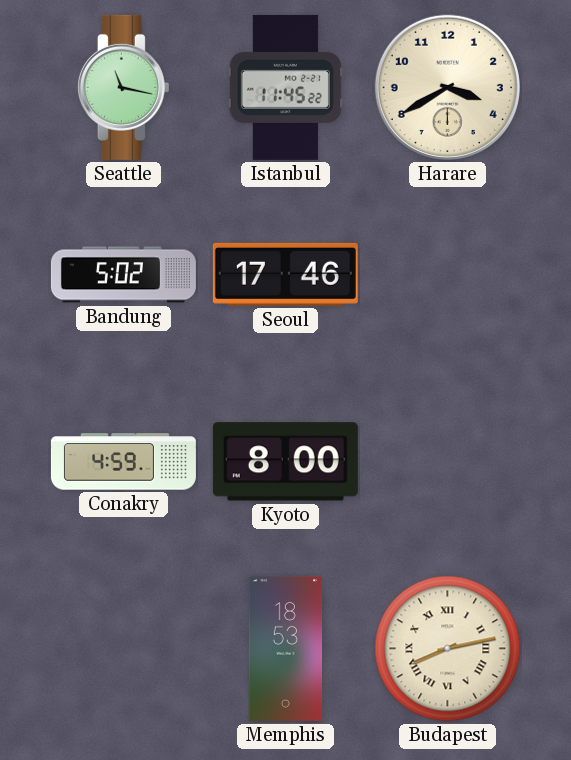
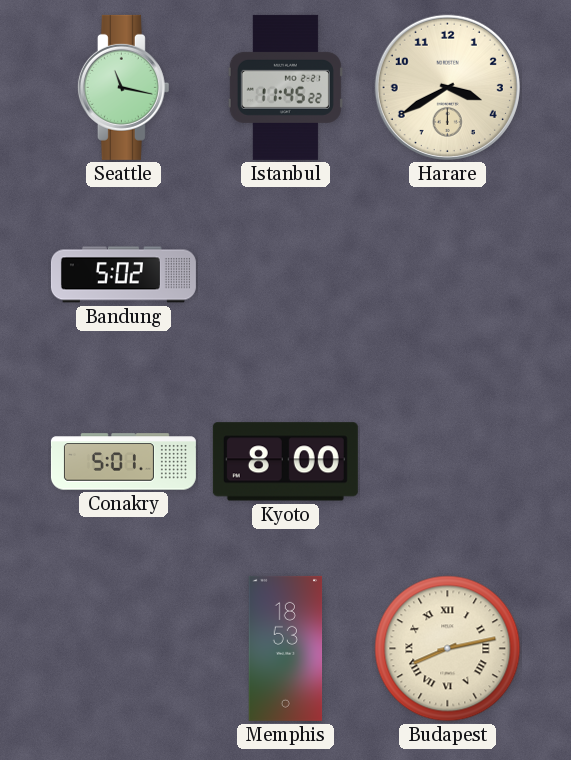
Seoul: 17:46 -> none
Conakry: 4:59 -> 5:01
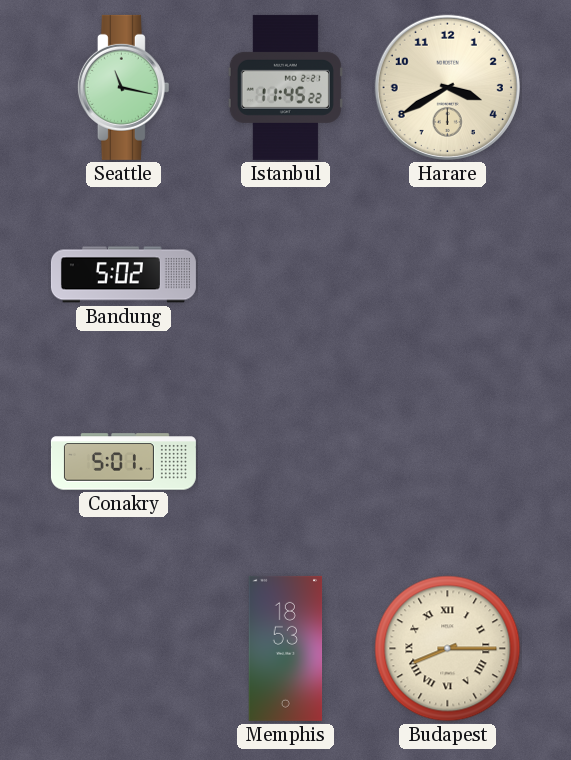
Kyoto: 8:00 -> none
Budapest: 8:13 -> 8:15
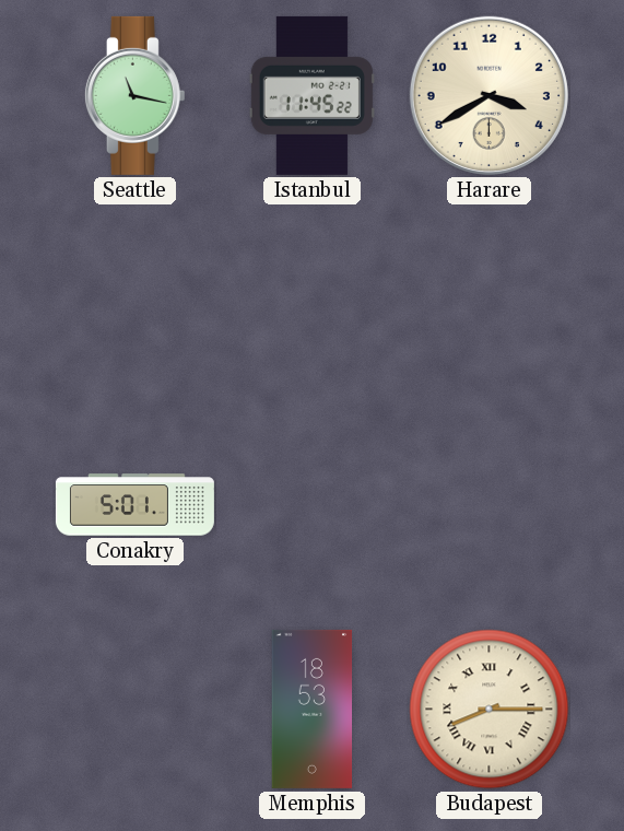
Bandung: 5:02 -> none
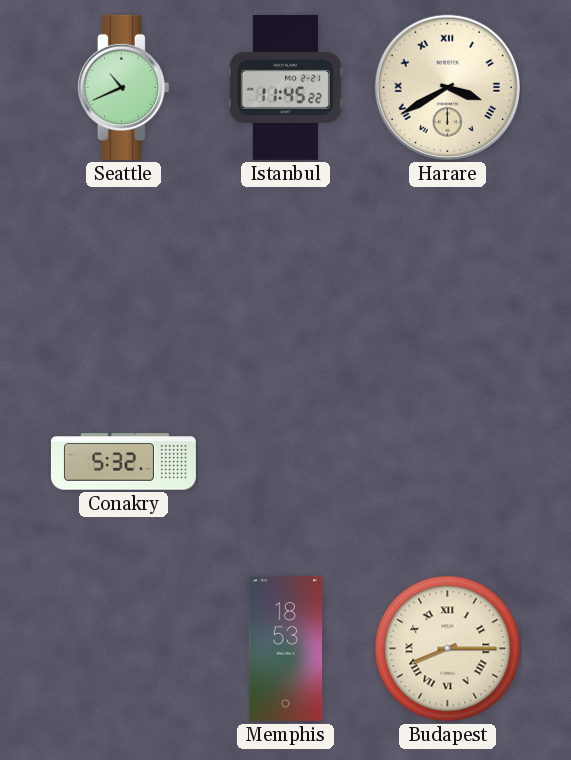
Seattle: 11:17 -> 10:41
Harare numerals: Arabic -> Roman
Conakry: 5:01 -> 5:32
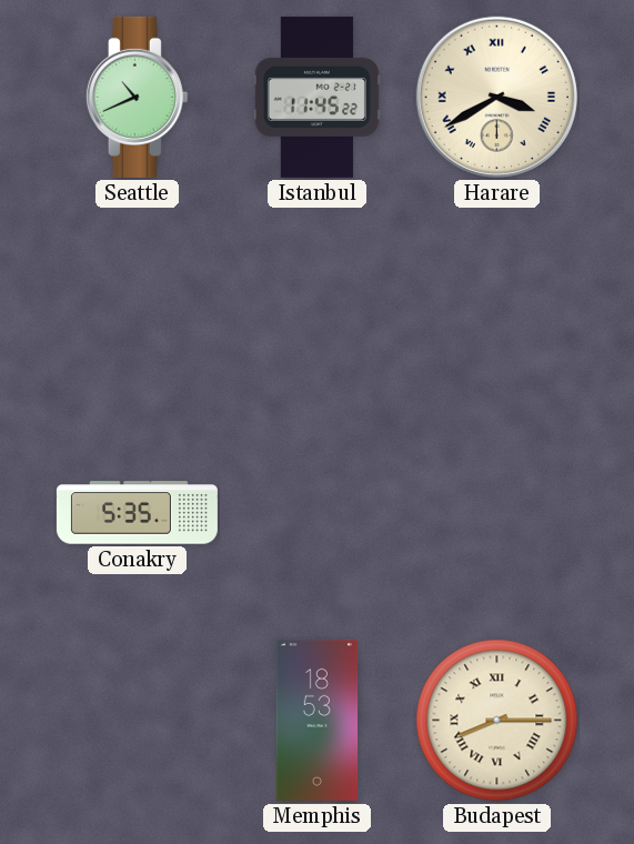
Conakry: 5:32 -> 5:35
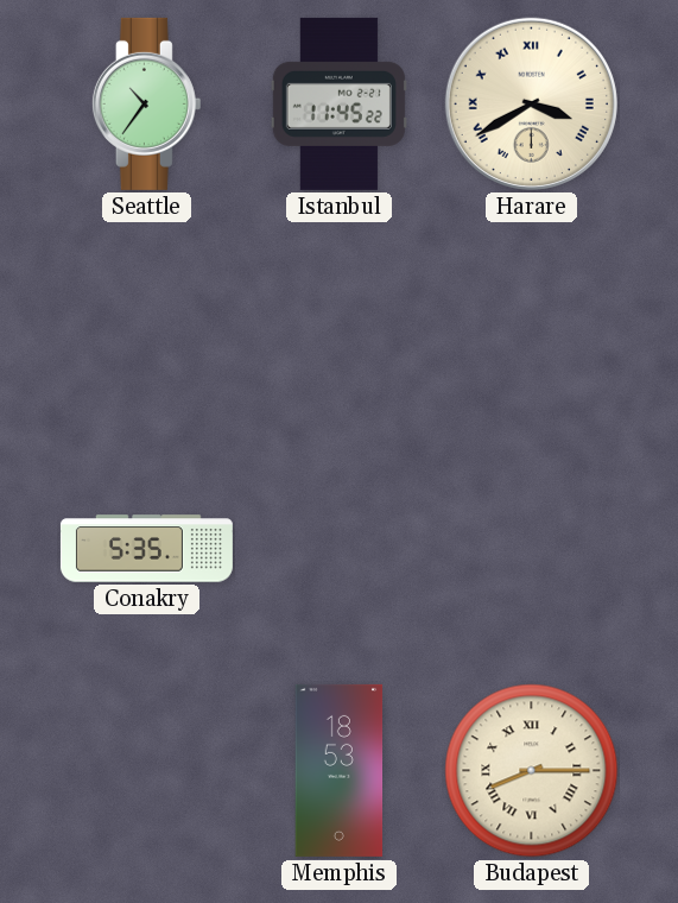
Seattle: 10:41 -> 10:36
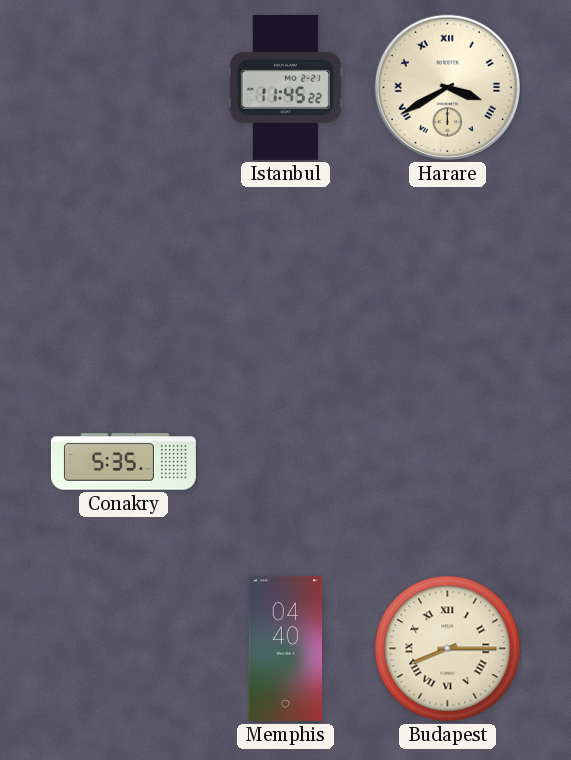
Seattle: 10:36 -> none
Memphis: 18:53 -> 04:40
